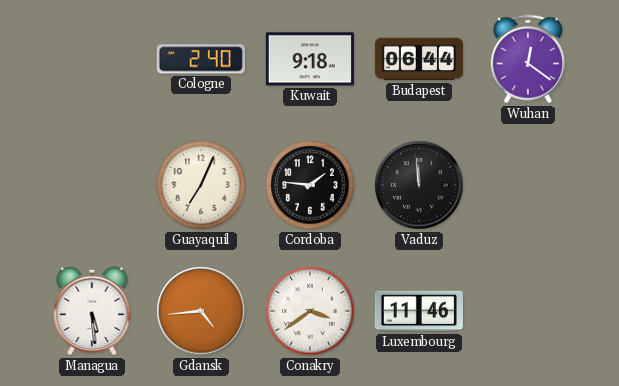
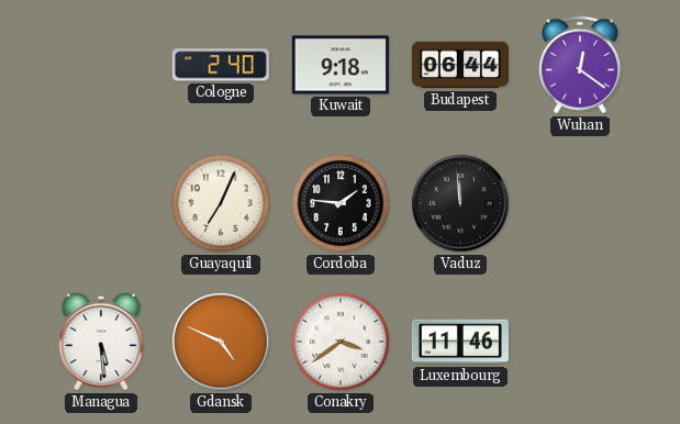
Gdansk: 4:44 -> 4:49
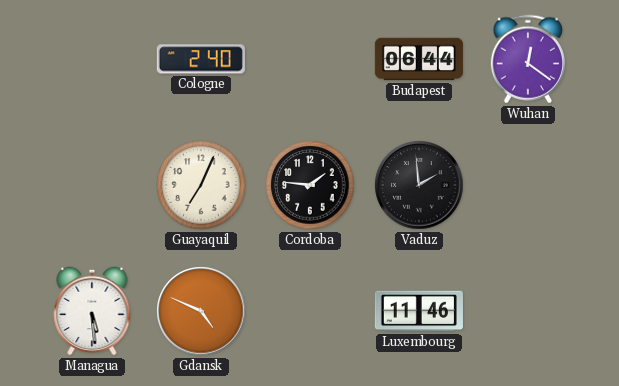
Kuwait: 9:18 -> none
Vaduz: 11:59 -> 1:59
Conakry: 3:39 -> none
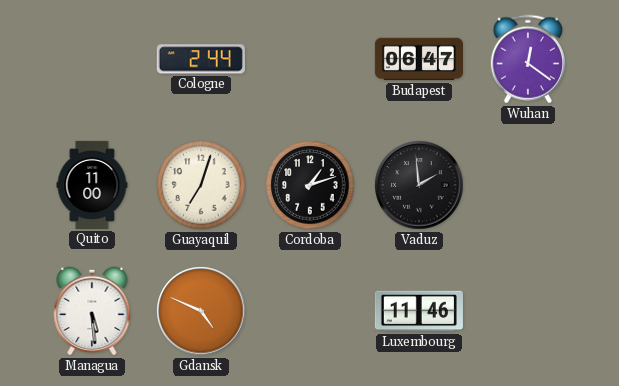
Cologne: 2:40 -> 2:44
Budapest: 06:44 -> 06:47
Quito: none -> 11:00
Guayaquil: 7:04 -> 7:03
Cordoba: 1:46 -> 1:12
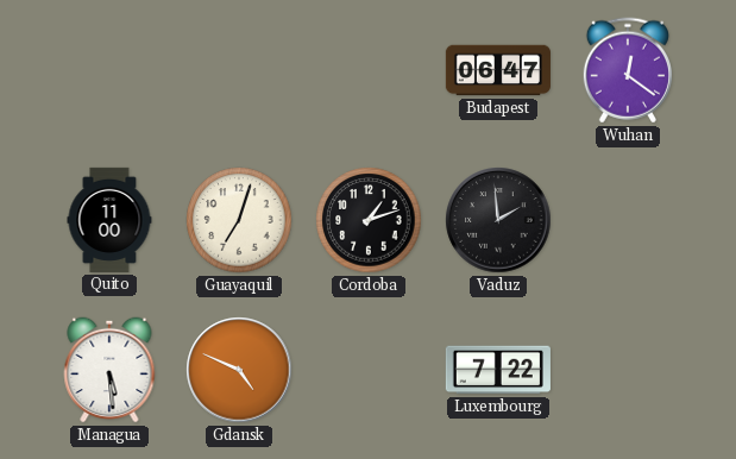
Cologne: 2:44 -> none
Luxembourg: 11:46 -> 7:22
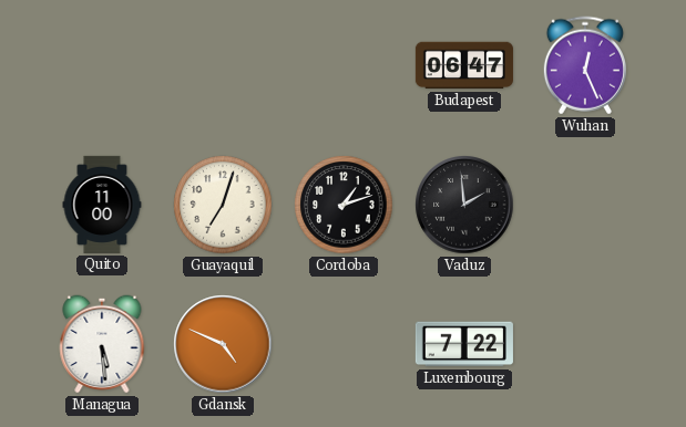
Wuhan: 12:21 -> 12:26
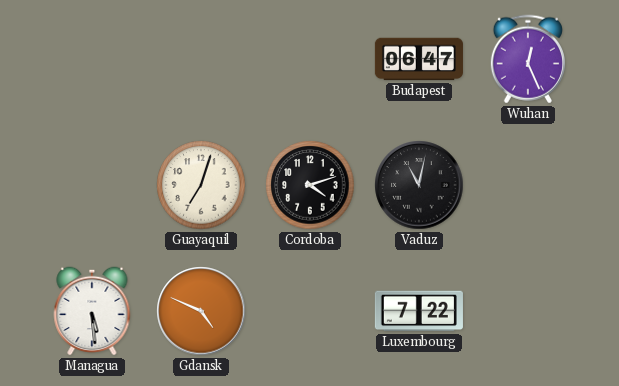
Quito: 11:00 -> none
Cordoba: 1:12 -> 4:12
Vaduz: 1:59 -> 11:02
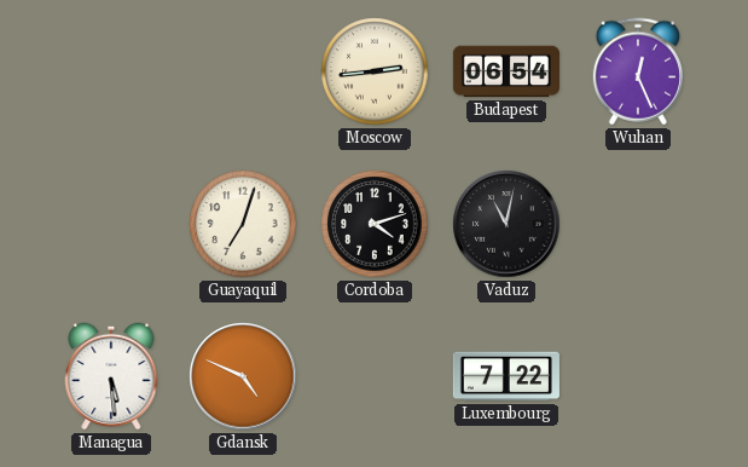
Moscow: none -> 2:44
Budapest: 06:47 -> 06:54
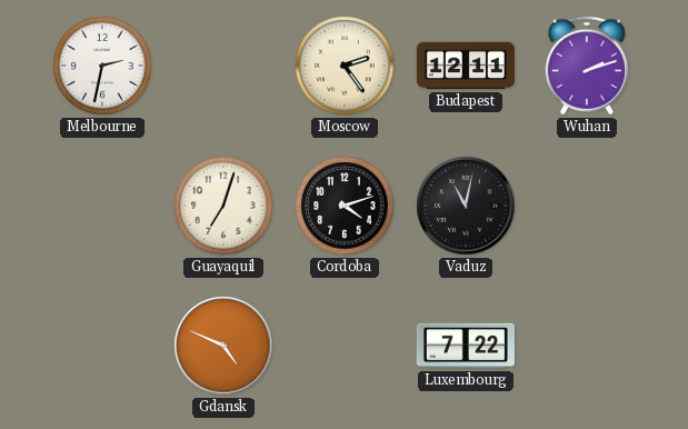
Melbourne: none -> 2:32
Moscow: 2:44 -> 2:24
Budapest: 06:54 -> 12:11
Wuhan: 12:26 -> 2:12
Managua: 5:29 -> none
